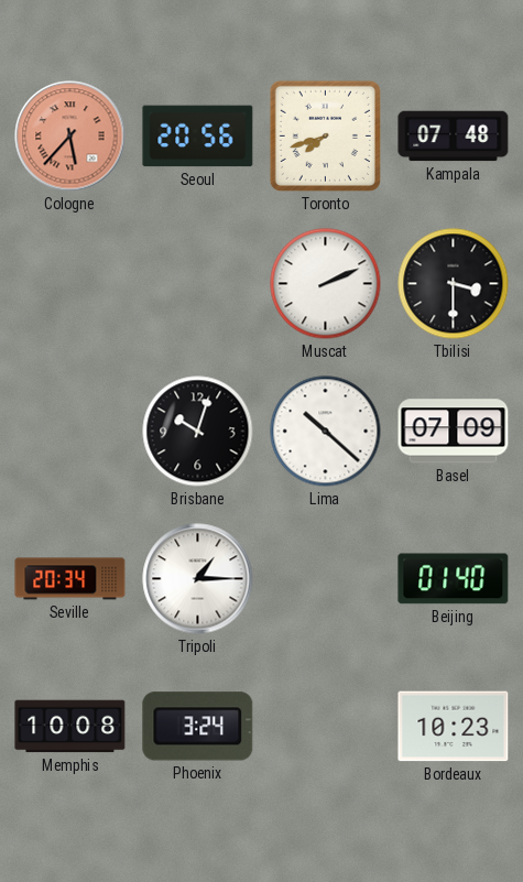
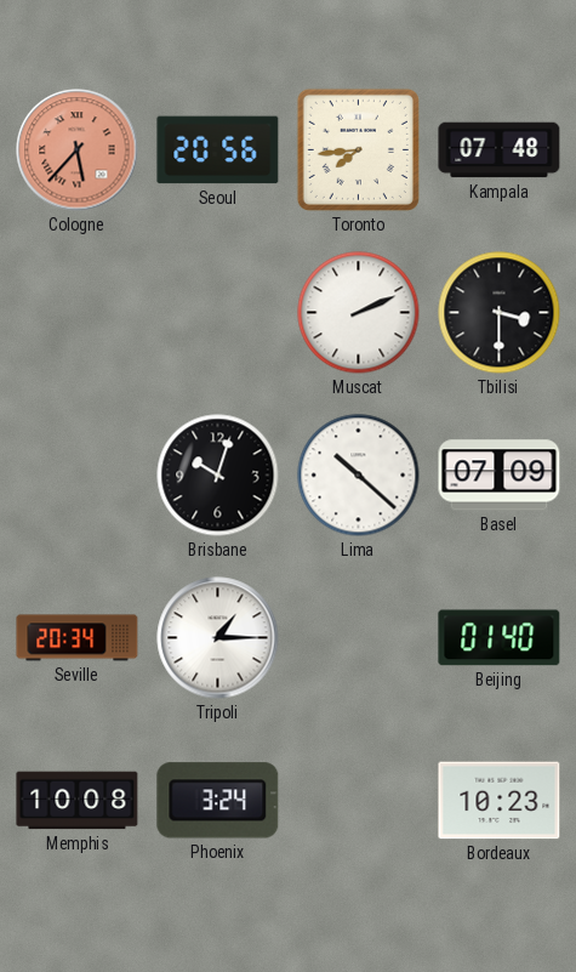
Toronto: 7:42 -> 7:44
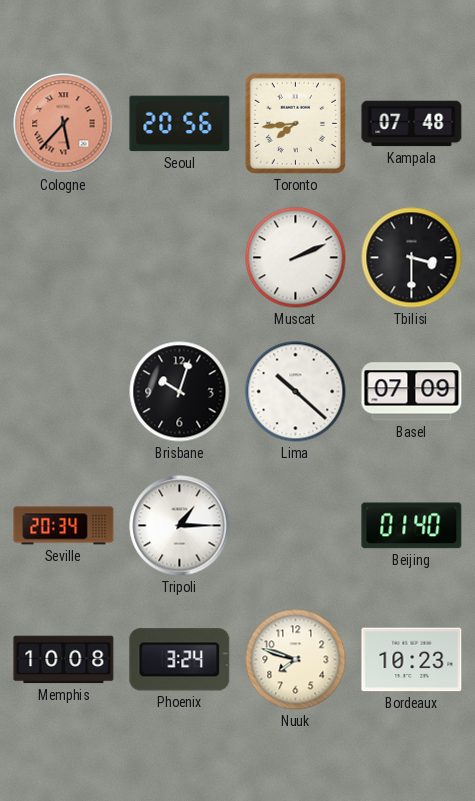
Nuuk: none -> 7:48
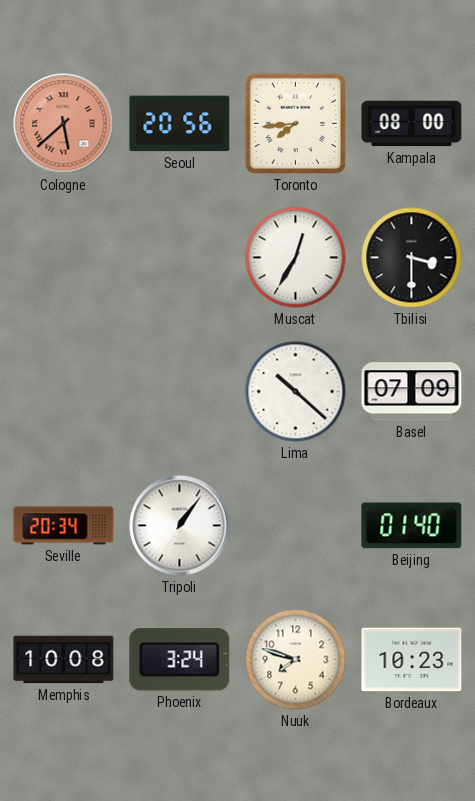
Cologne: 5:37 -> 5:38
Kampala: 07:48 -> 08:00
Muscat: 2:11 -> 12:35
Brisbane: 10:03 -> none
Tripoli: 1:15 -> 1:06
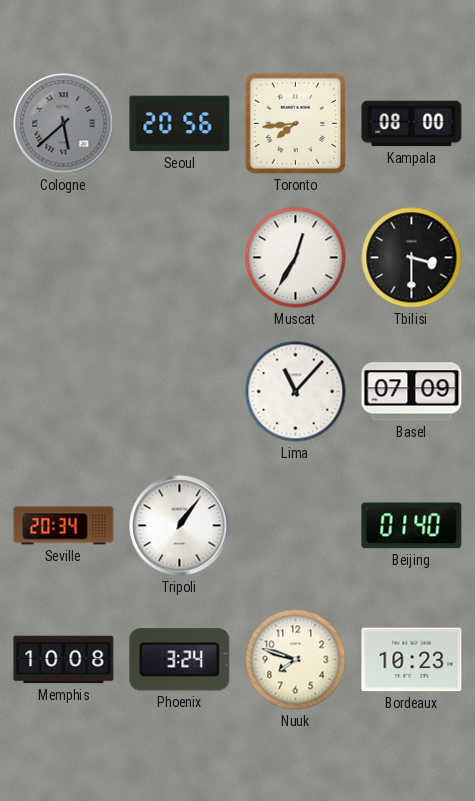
Cologne dial: salmon -> grey
Lima: 10:22 -> 11:07
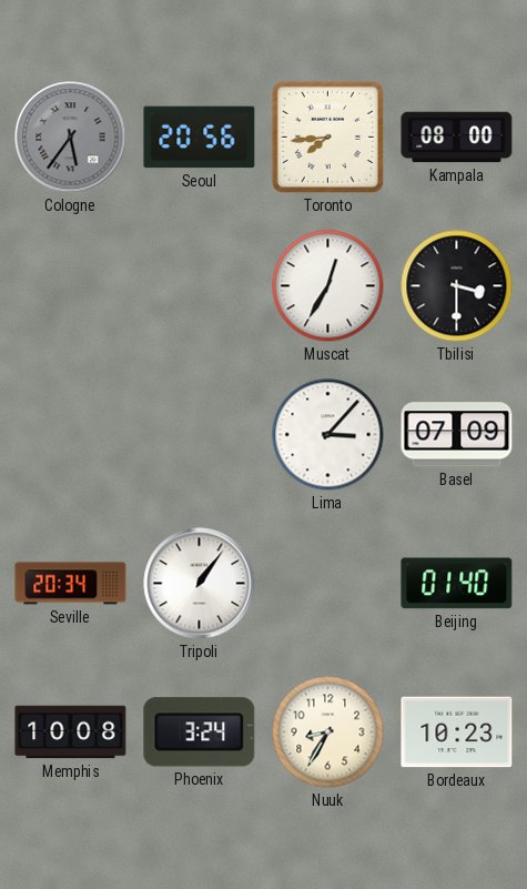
Cologne: 5:38 -> 5:36
Lima: 11:07 -> 3:07
Nuuk: 7:48 -> 8:35
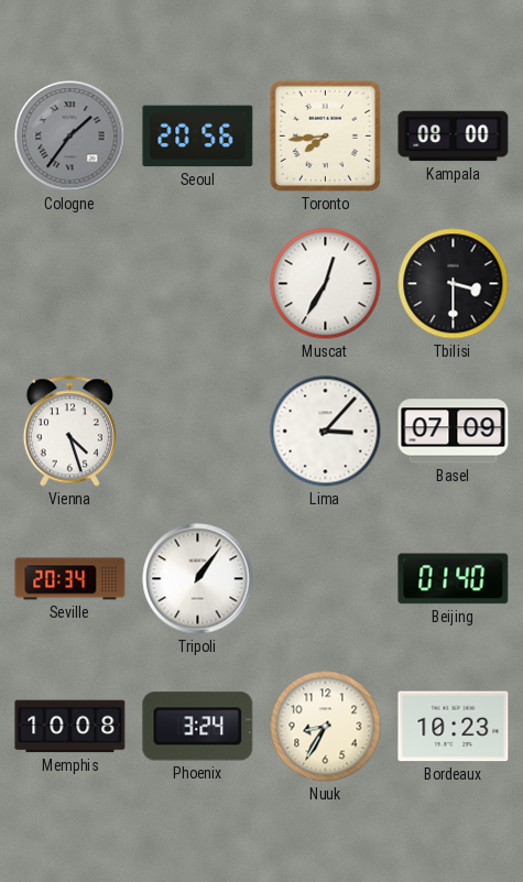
Cologne: 5:36 -> 1:36
Vienna: none -> 4:27
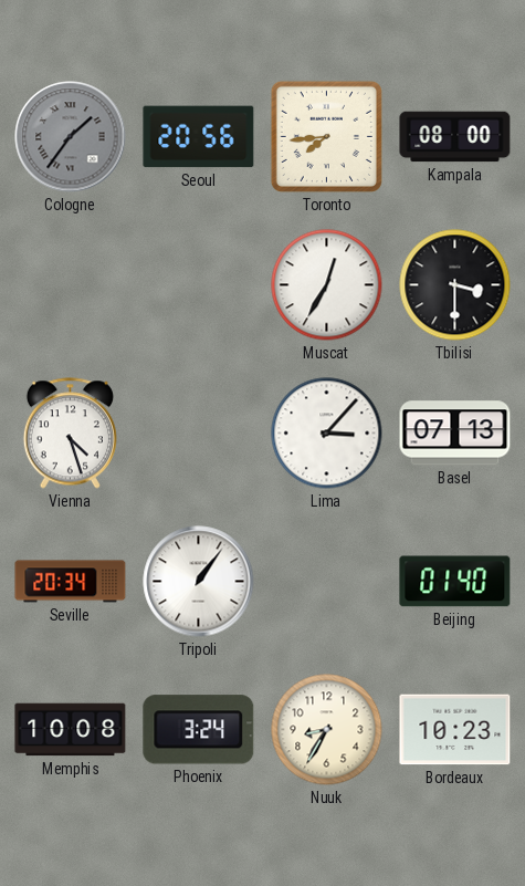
Basel: 07:09 -> 07:13
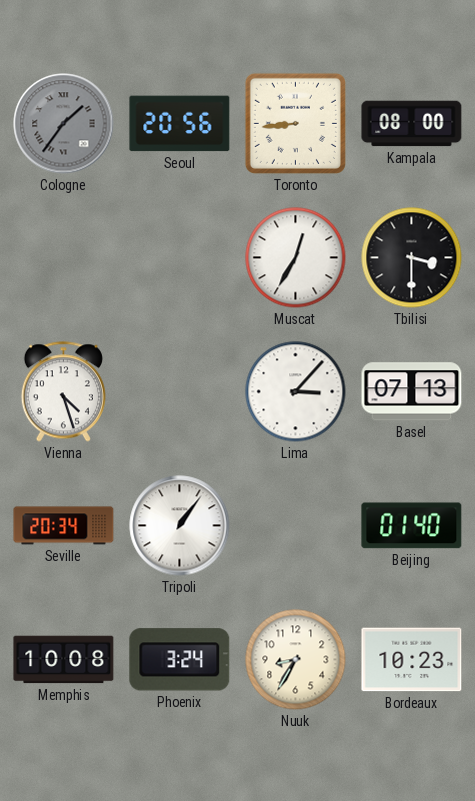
Toronto: 7:44 -> 8:44
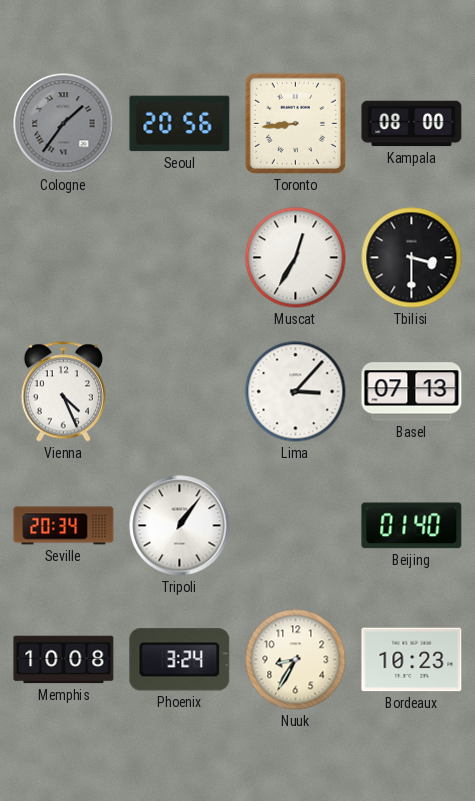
Vienna: 4:27 -> 4:26
